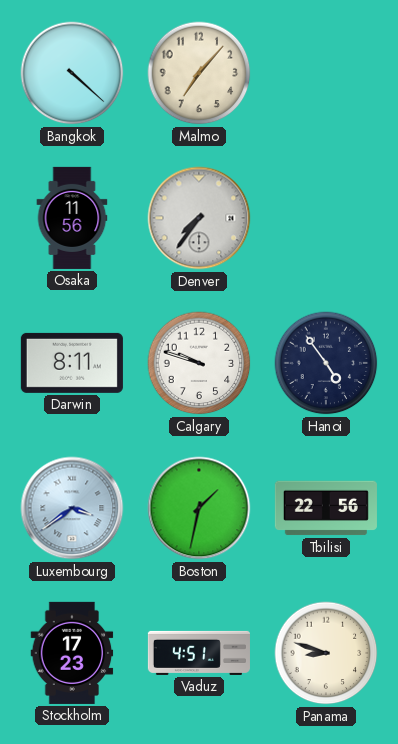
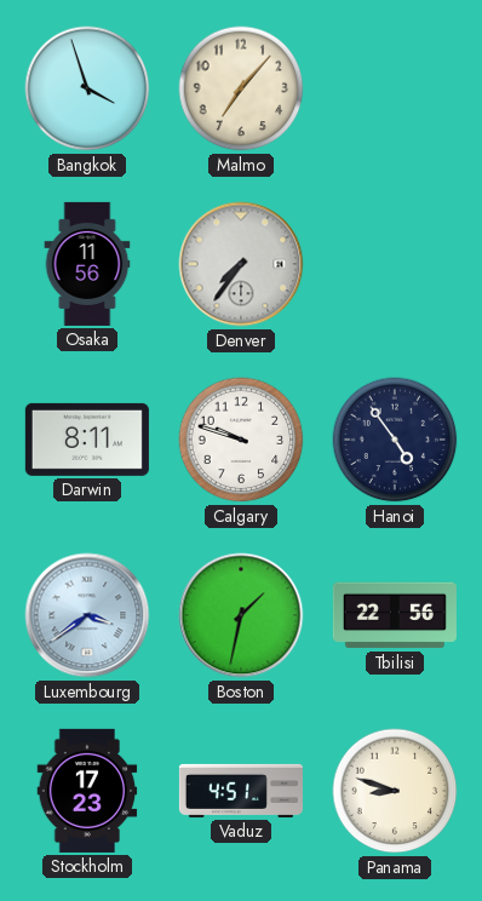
Bangkok: 4:22 -> 3:57
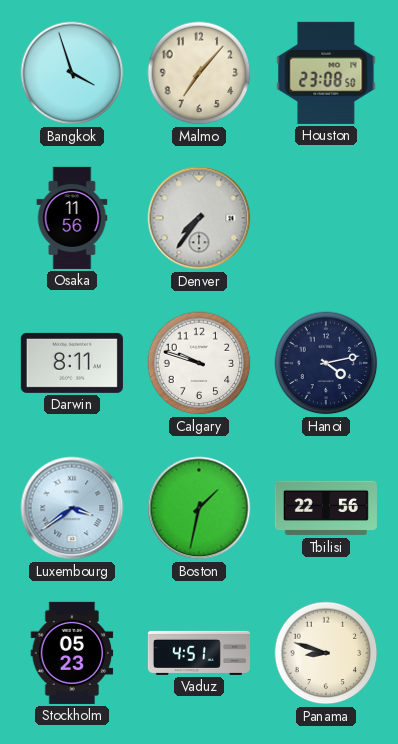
Houston: none -> 23:08
Hanoi: 4:54 -> 4:13
Stockholm: 17:23 -> 05:23
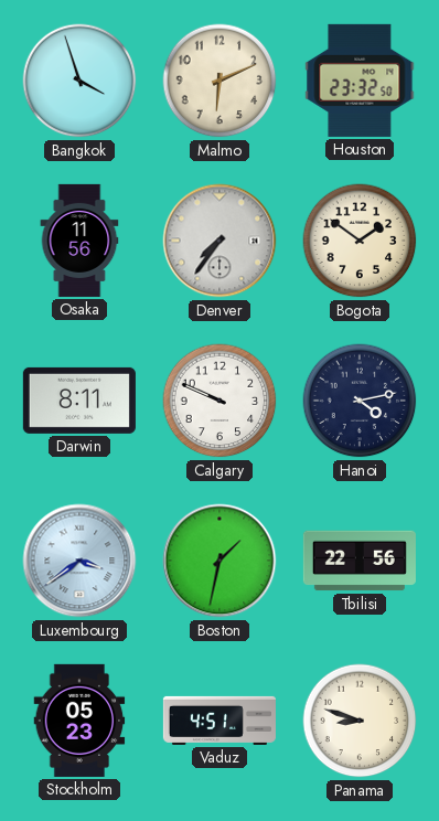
Malmo: 7:07 -> 6:11
Houston: 23:08 -> 23:32
Bogota: none -> 1:51
Calgary: 9:48 -> 9:49
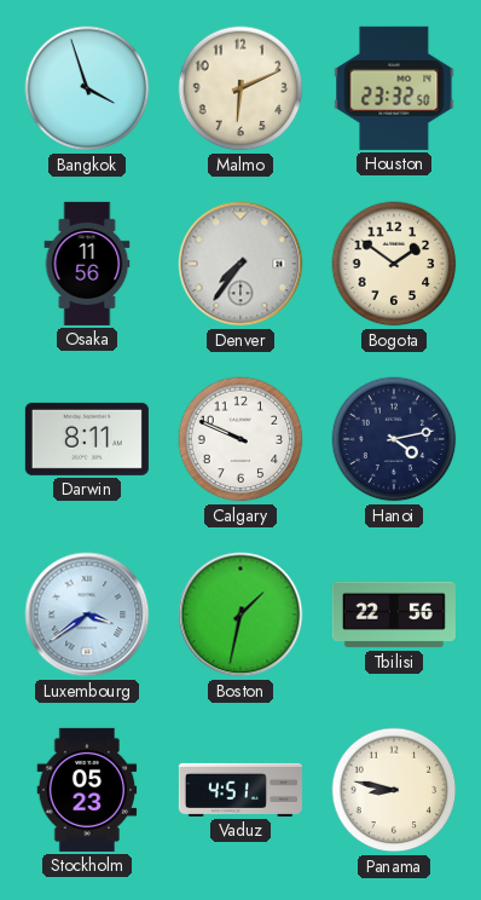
Panama: 8:48 -> 8:47
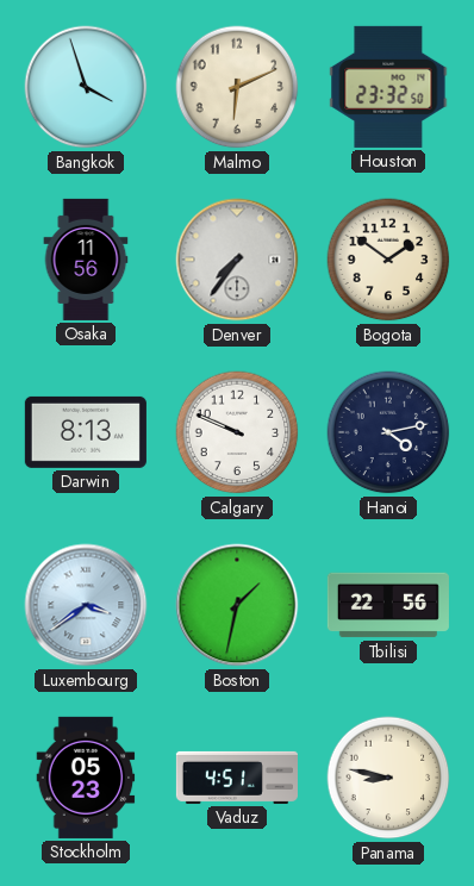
Darwin: 8:11 -> 8:13
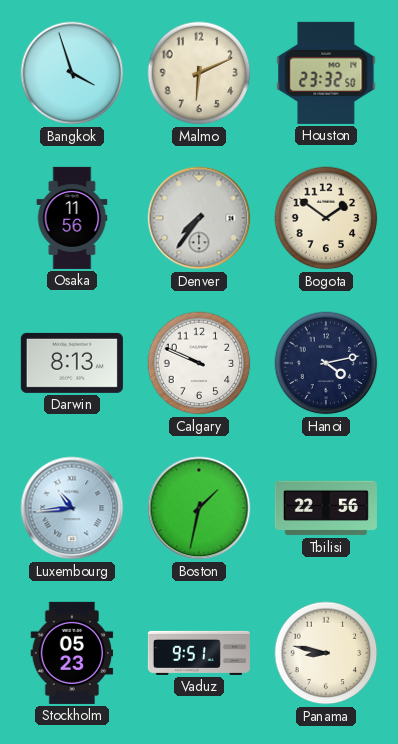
Luxembourg: 3:39 -> 10:44
Vaduz: 4:51 -> 9:51
